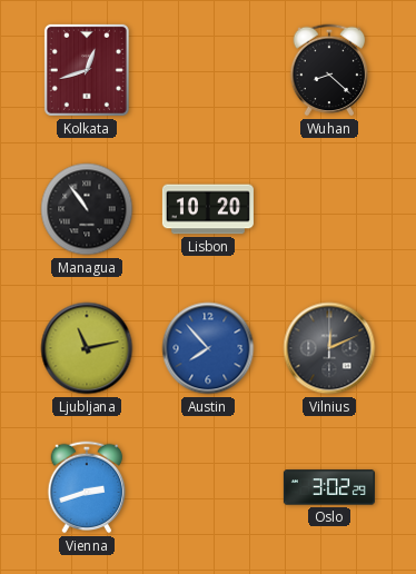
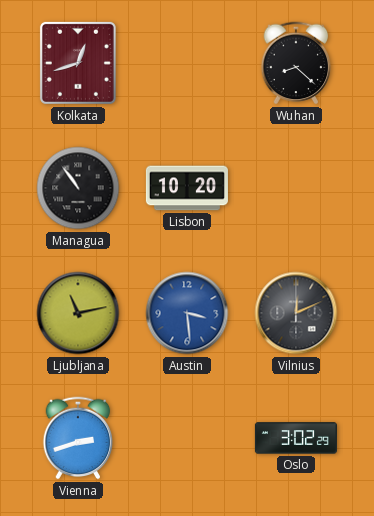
Austin: 7:53 -> 3:29
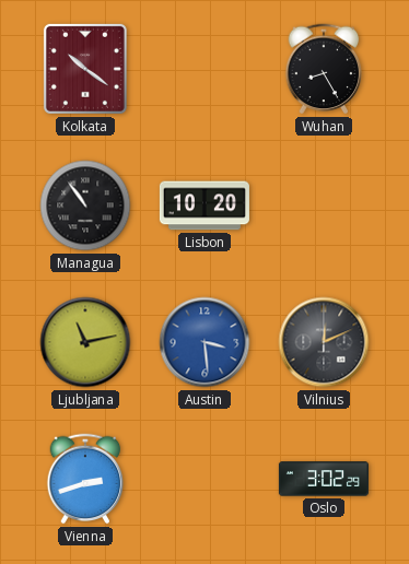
Kolkata: 12:42 -> 10:21
Wuhan: 8:22 -> 8:25
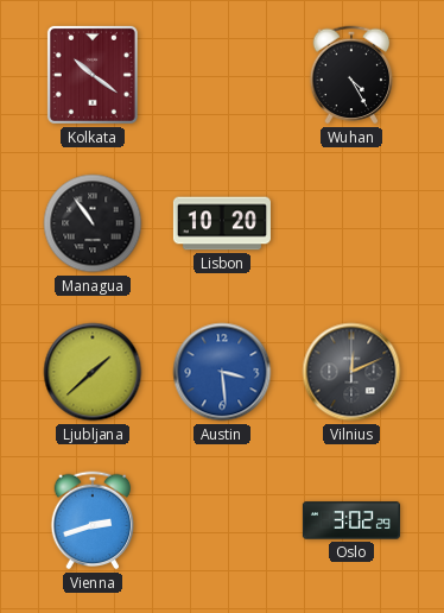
Wuhan: 8:25 -> 4:25
Ljubljana: 11:13 -> 1:38
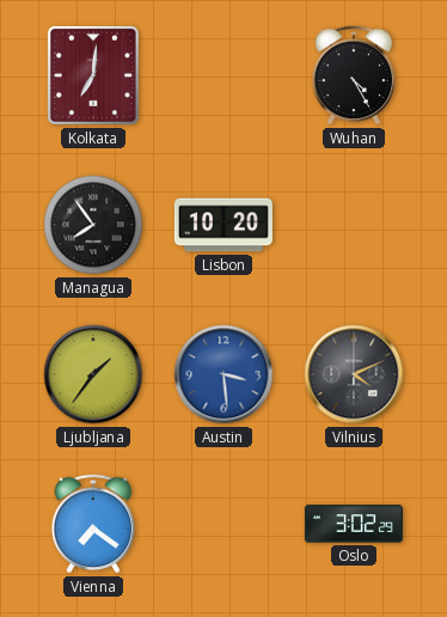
Kolkata: 10:21 -> 7:01
Managua: 10:54 -> 7:54
Ljubljana: 1:38 -> 1:36
Vilnius: 12:11 -> 4:11
Vienna: 2:42 -> 7:21
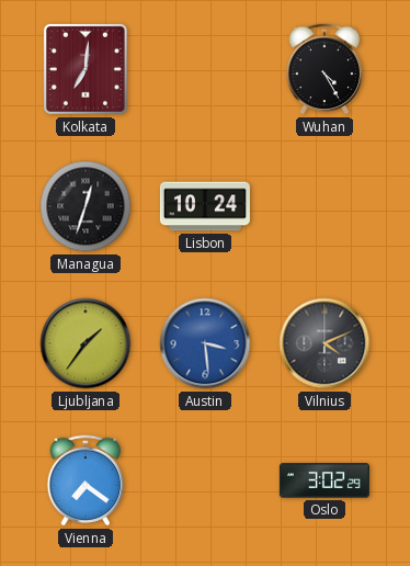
Managua: 7:54 -> 12:33
Lisbon: 10:20 -> 10:24
